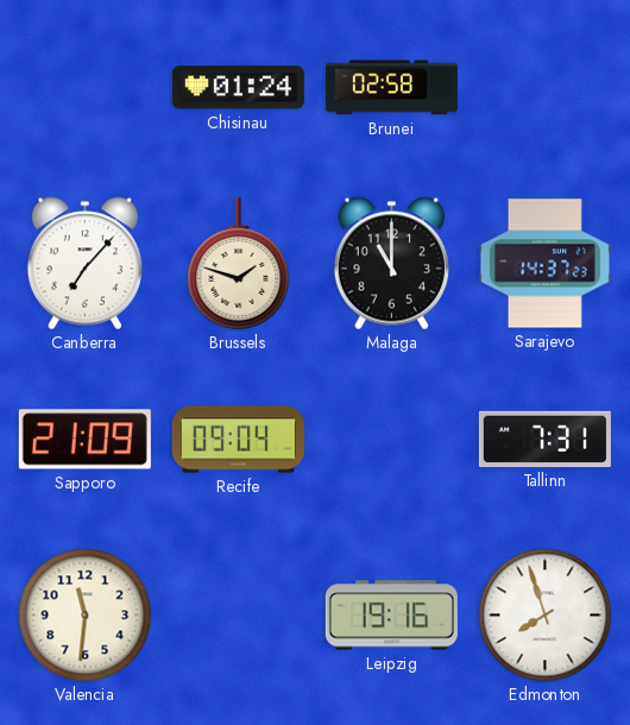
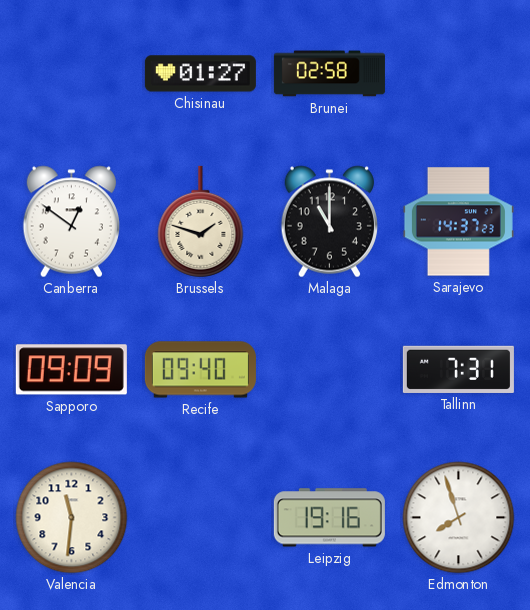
Chisinau: 01:24 -> 01:27
Canberra: 7:07 -> 12:51
Sapporo: 21:09 -> 09:09
Recife: 09:04 -> 09:40
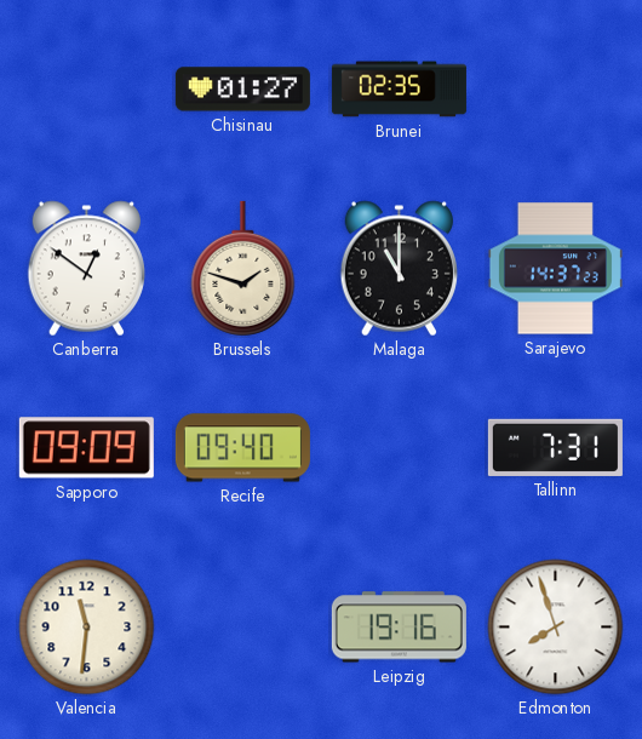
Brunei: 02:58 -> 02:35
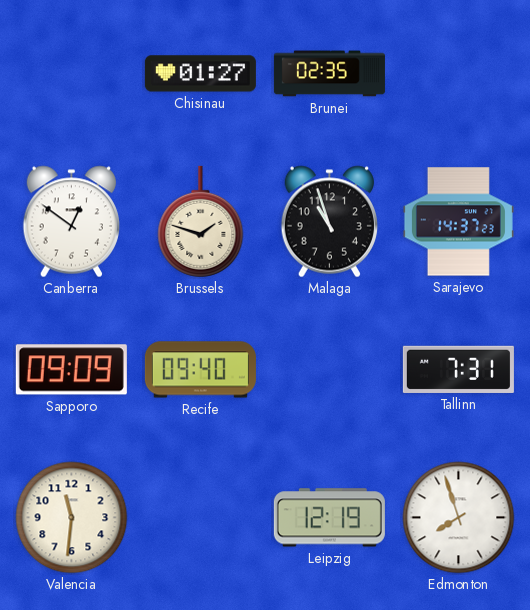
Malaga: 11:00 -> 10:57
Leipzig: 19:16 -> 12:19
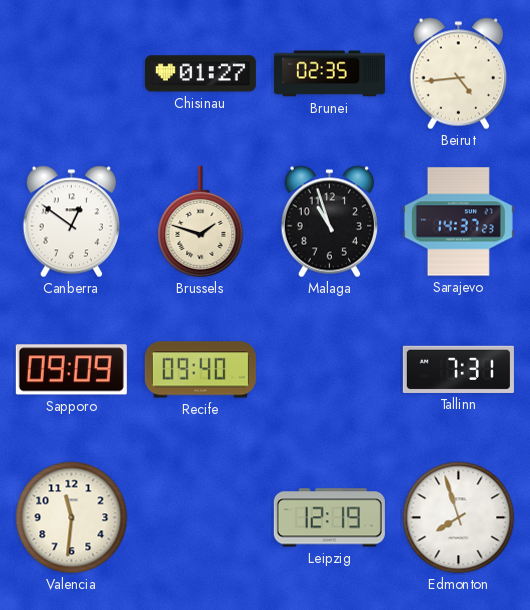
Beirut: none -> 4:44
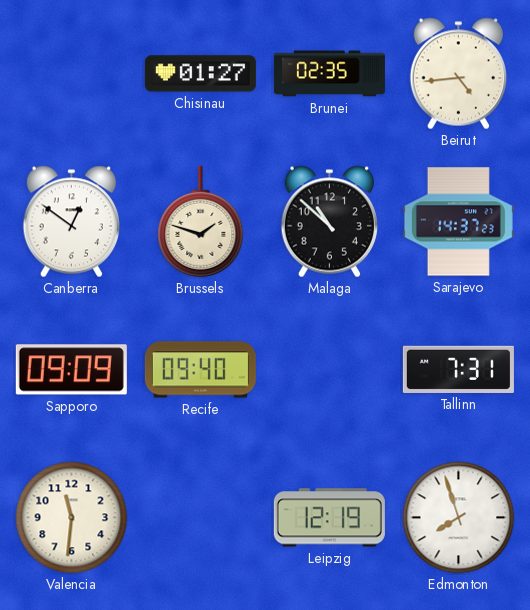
Malaga: 10:57 -> 10:52
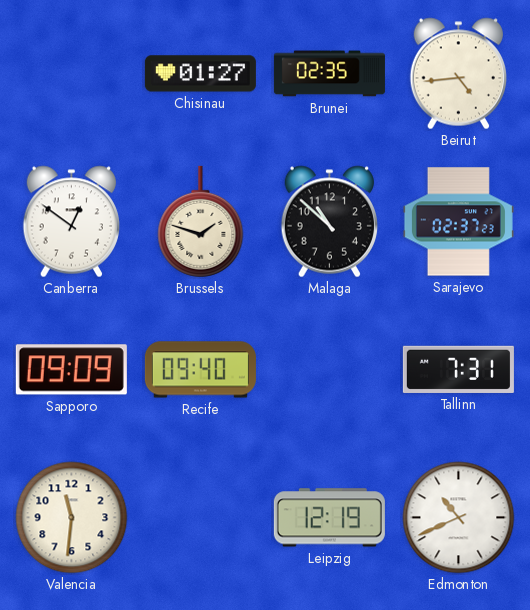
Sarajevo: 14:37 -> 02:37
Edmonton: 7:57 -> 10:41
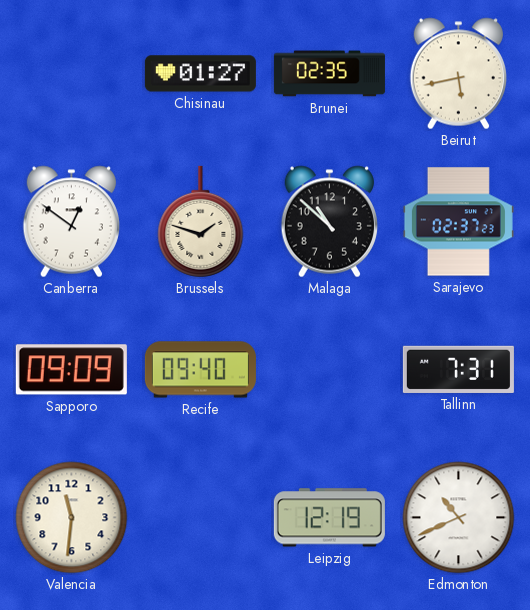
Beirut: 4:44 -> 5:43
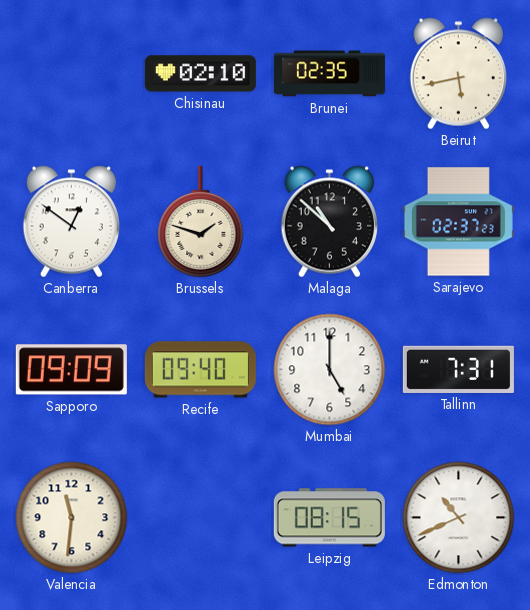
Chisinau: 01:27 -> 02:10
Mumbai: none -> 5:00
Leipzig: 12:19 -> 08:15
